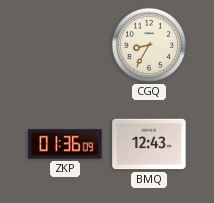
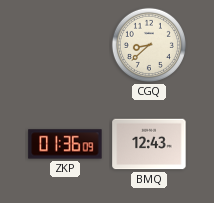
CGQ: 8:35 -> 8:38
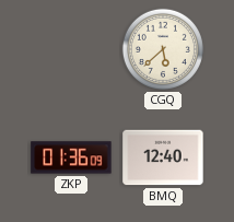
CGQ: 8:38 -> 5:38
BMQ: 12:43 -> 12:40
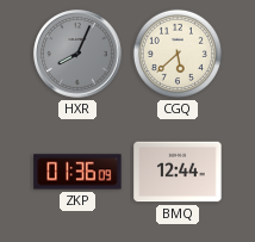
HXR: none -> 8:04
BMQ: 12:40 -> 12:44
